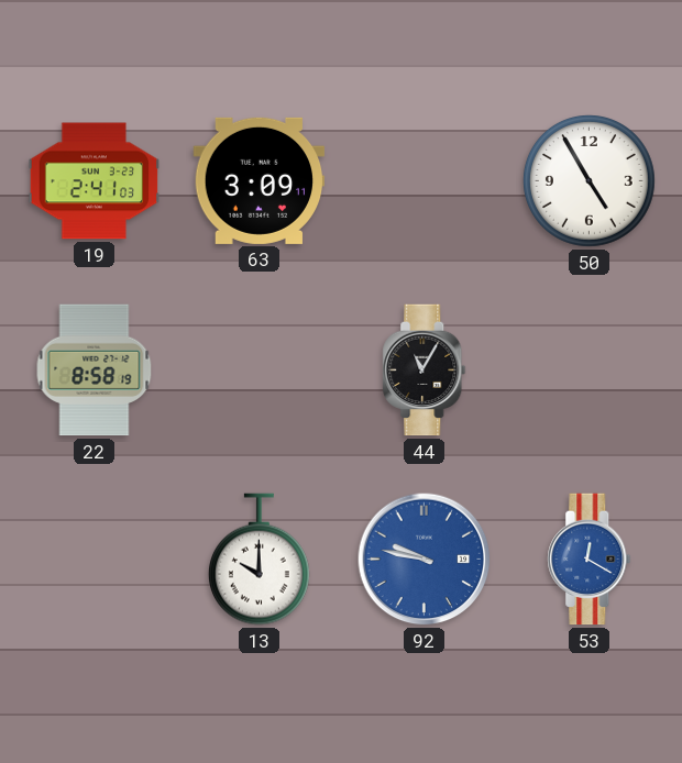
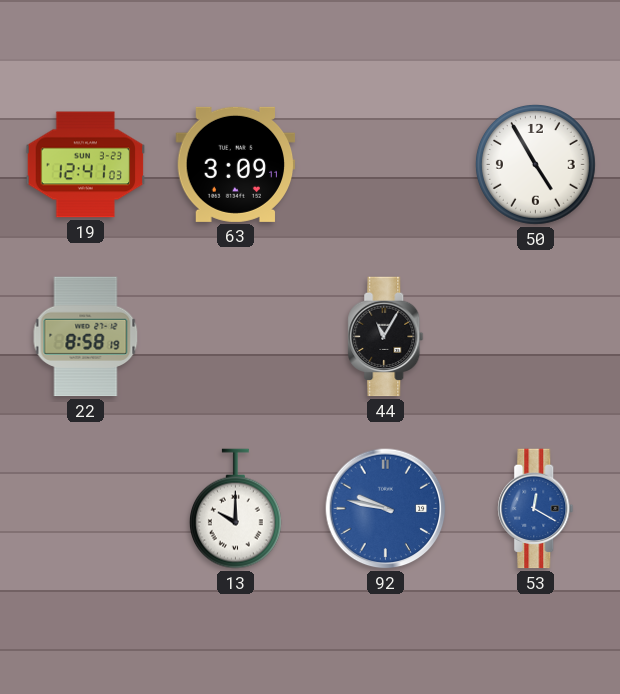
19: 2:41 -> 12:41
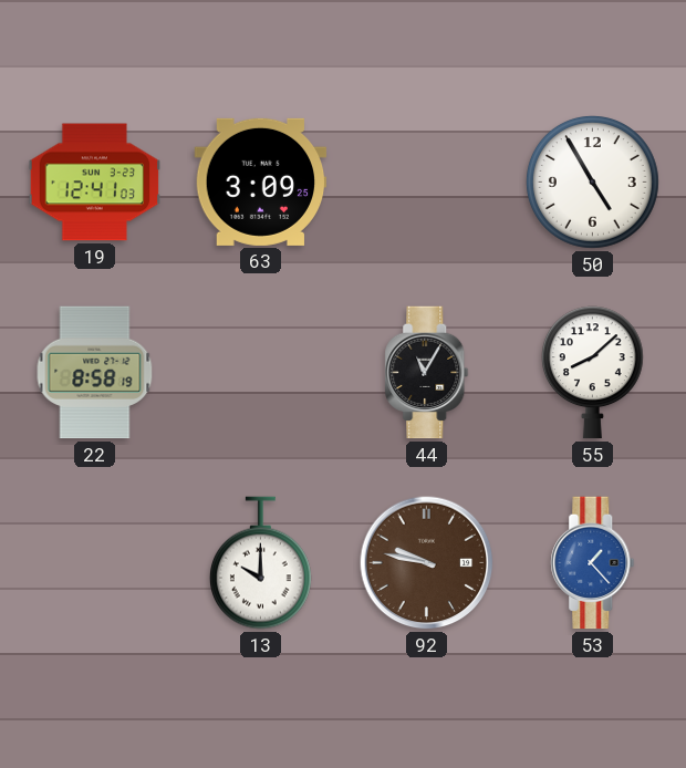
63: 3:09:11 -> 3:09:25
55: none -> 8:08
92 dial: blue -> brown
53: 12:20 -> 1:23
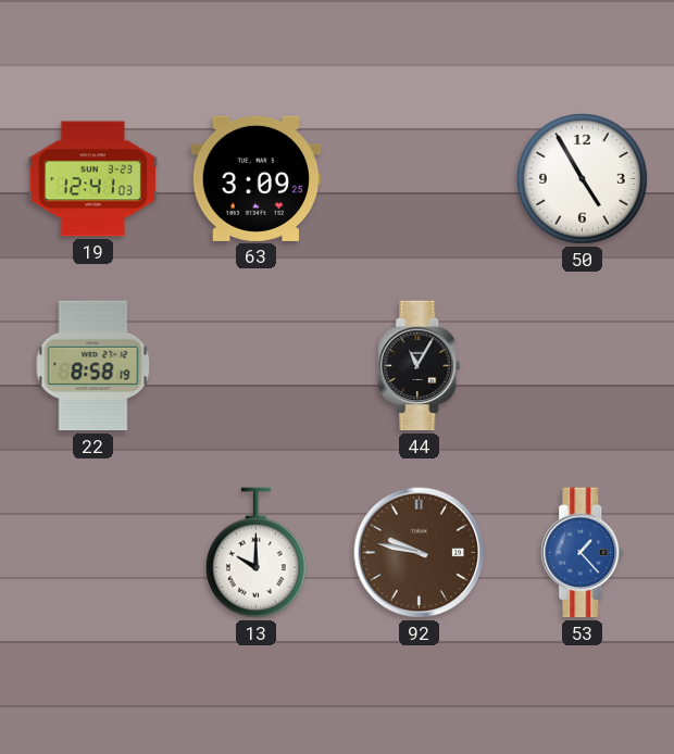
55: 8:08 -> none
